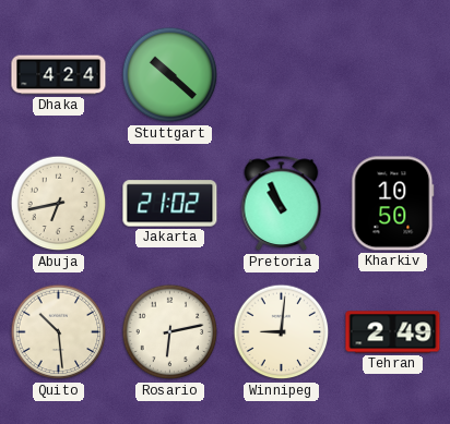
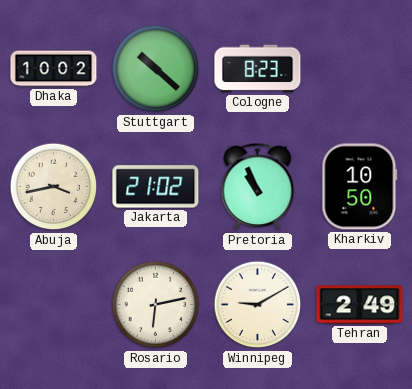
Dhaka: 4:24 -> 10:02
Cologne: none -> 8:23
Abuja: 6:43 -> 3:43
Quito: 10:29 -> none
Winnipeg: 9:01 -> 9:10
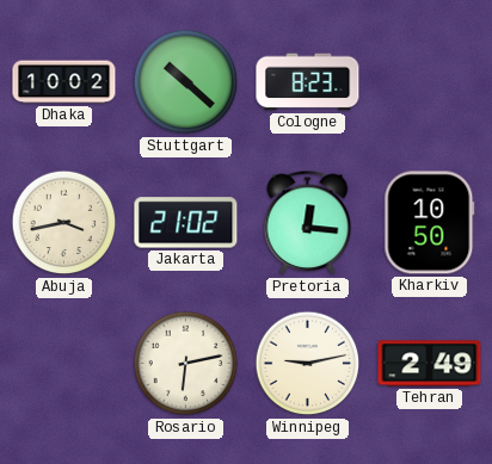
Pretoria: 10:56 -> 12:16
Winnipeg: 9:10 -> 9:13
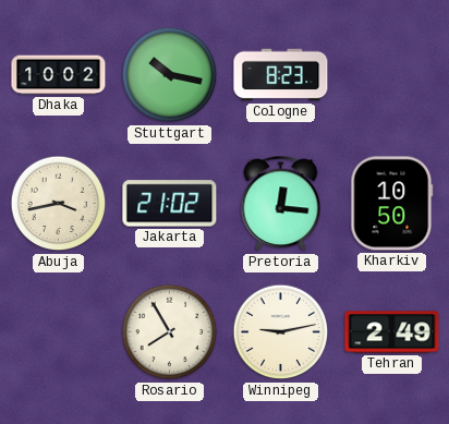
Stuttgart: 10:22 -> 10:17
Rosario: 6:13 -> 7:55
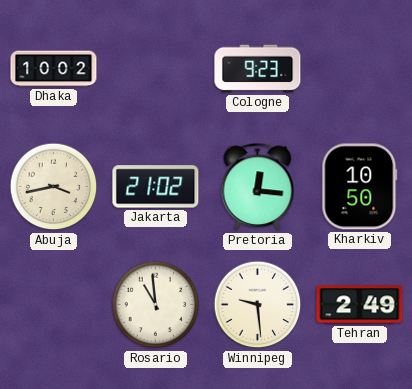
Stuttgart: 10:17 -> none
Cologne: 8:23 -> 9:23
Rosario: 7:55 -> 10:59
Winnipeg: 9:13 -> 9:29
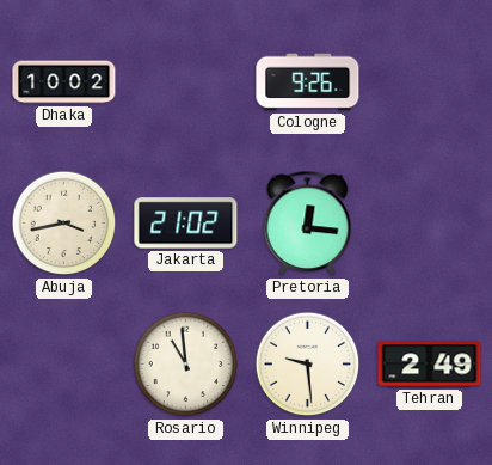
Cologne: 9:23 -> 9:26
Kharkiv: 10:50 -> none
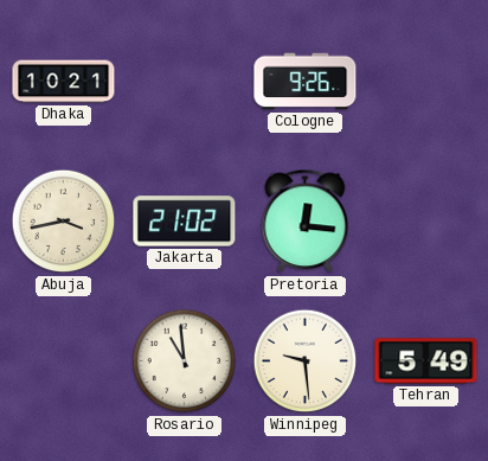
Dhaka: 10:02 -> 10:21
Tehran: 2:49 -> 5:49
